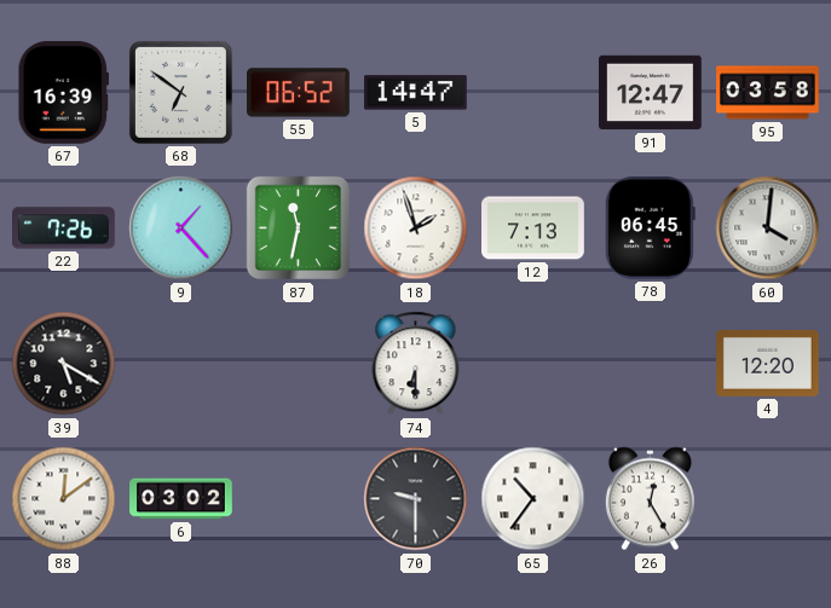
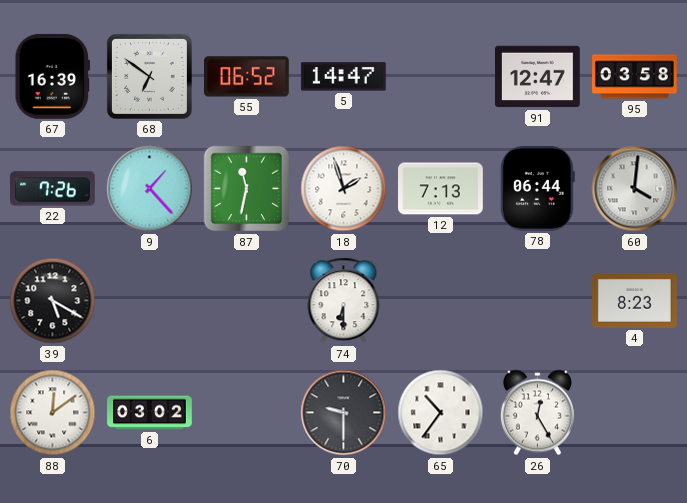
78: 06:45 -> 06:44
4: 12:20 -> 8:23
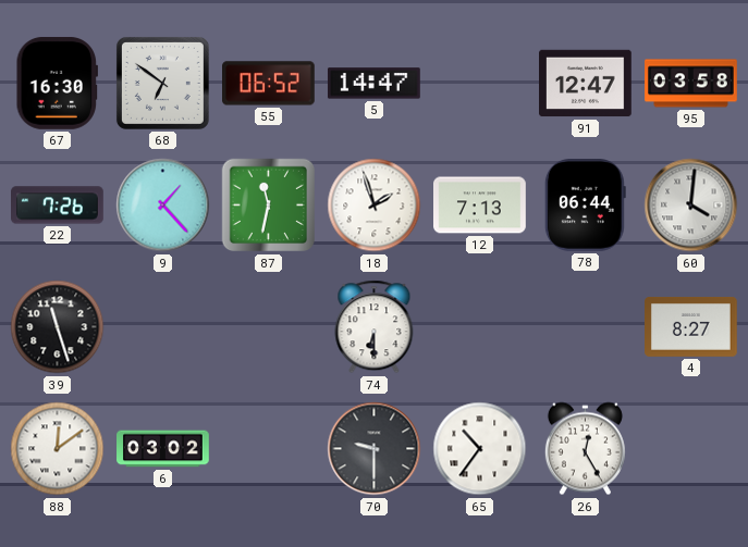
67: 16:39 -> 16:30
39: 5:20 -> 11:27
4: 8:23 -> 8:27
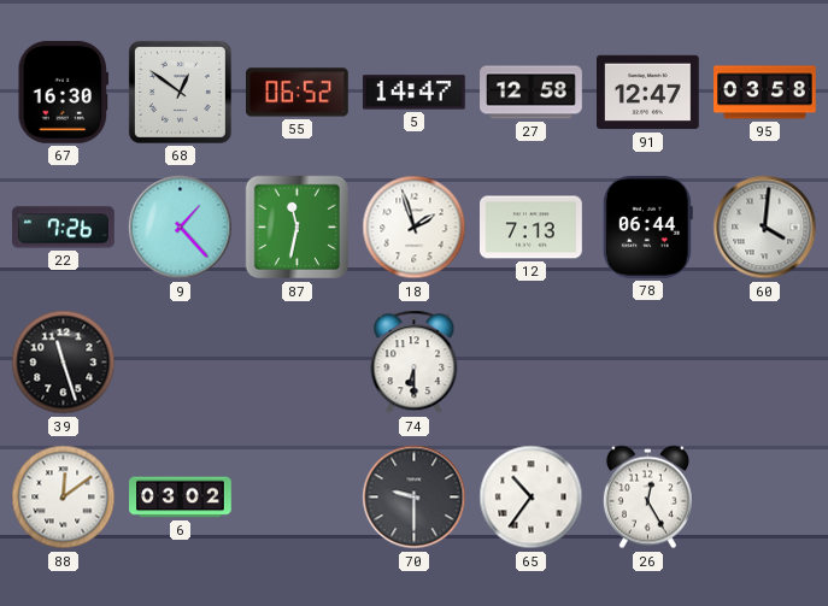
68: 6:51 -> 12:51
27: none -> 12:58
4: 8:27 -> none
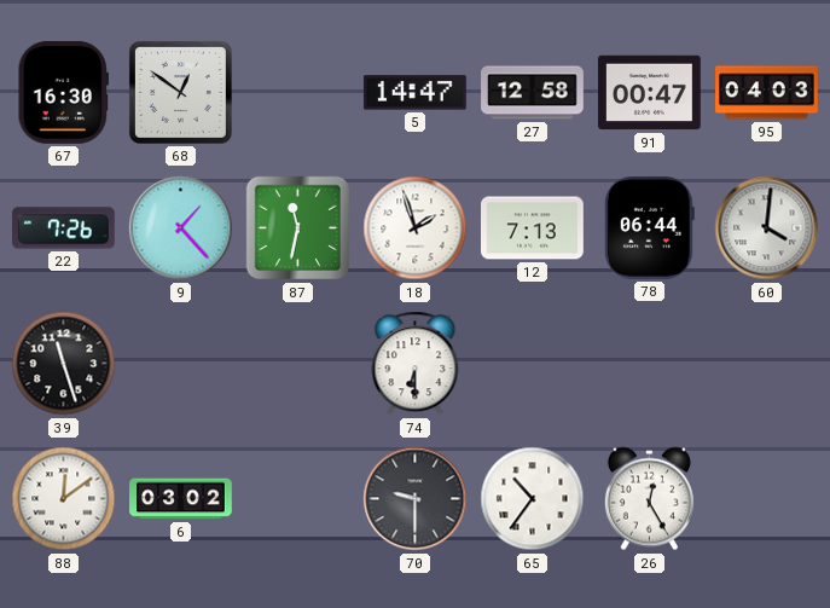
55: 06:52 -> none
91: 12:47 -> 00:47
95: 03:58 -> 04:03
